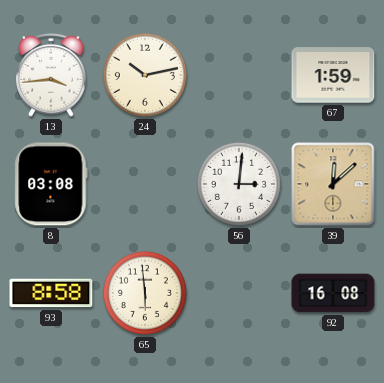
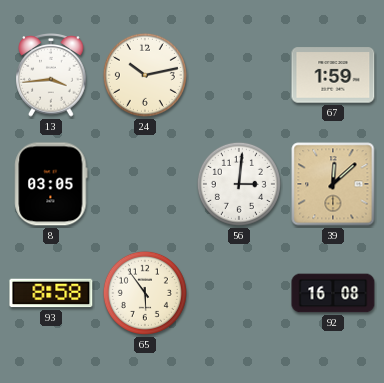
8: 03:08 -> 03:05
65: 5:59 -> 5:54
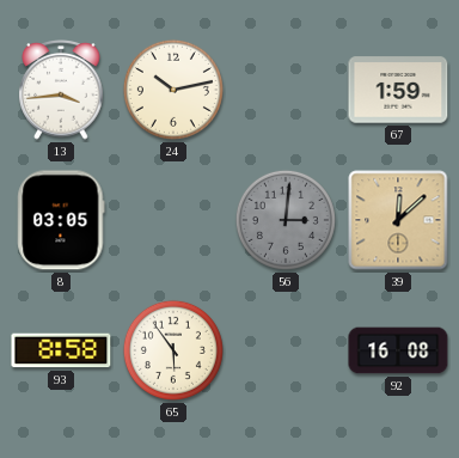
56 dial: white -> grey
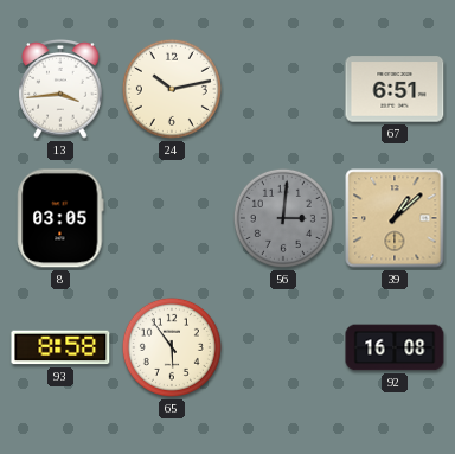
67: 1:59 -> 6:51
39: 12:08 -> 1:08
